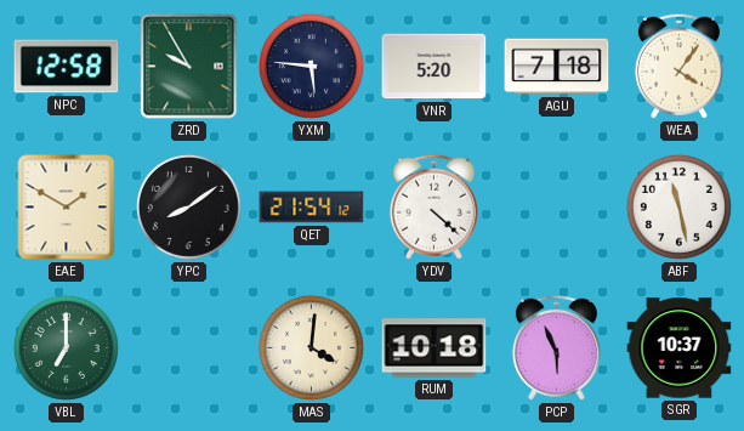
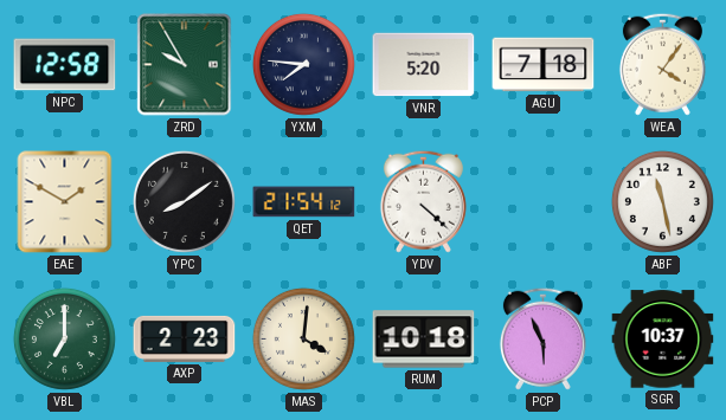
YXM: 5:46 -> 7:46
AXP: none -> 2:23
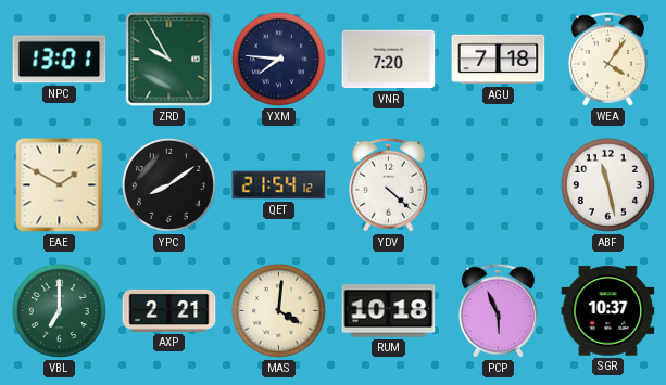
NPC: 12:58 -> 13:01
VNR: 5:20 -> 7:20
AXP: 2:23 -> 2:21
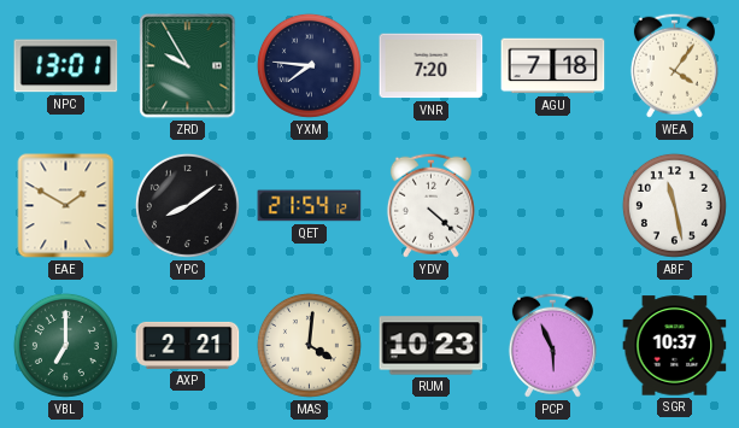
RUM: 10:18 -> 10:23
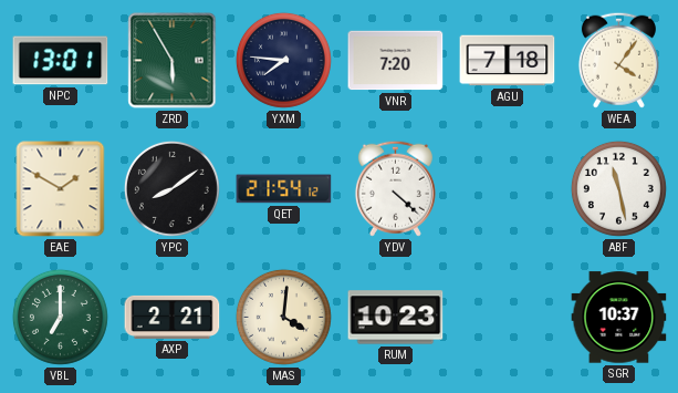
ZRD: 9:55 -> 5:55
PCP: 5:56 -> none
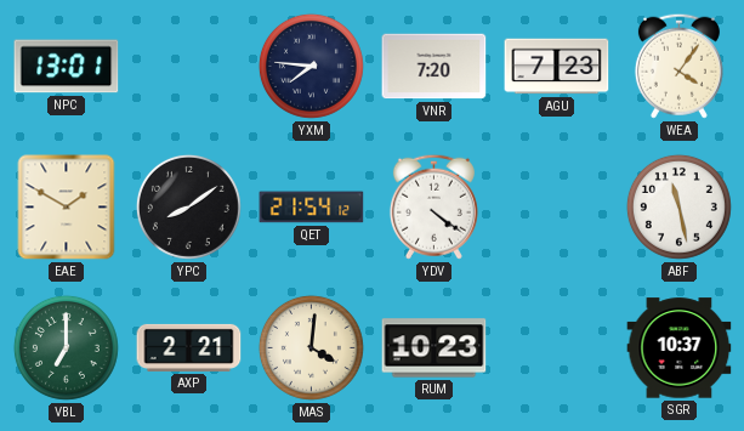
ZRD: 5:55 -> none
AGU: 7:18 -> 7:23
YDV: 4:22 -> 4:21
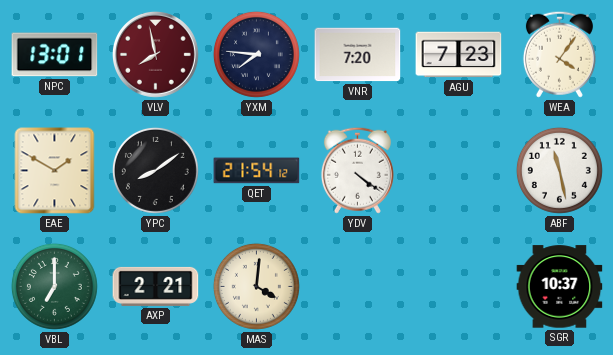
VLV: none -> 7:58
RUM: 10:23 -> none
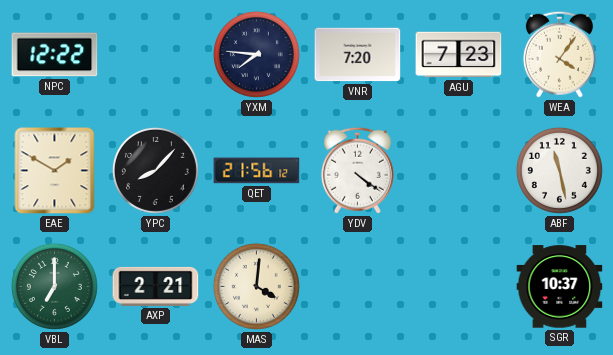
NPC: 13:01 -> 12:22
VLV: 7:58 -> none
YPC: 8:09 -> 8:07
QET: 21:54 -> 21:56
